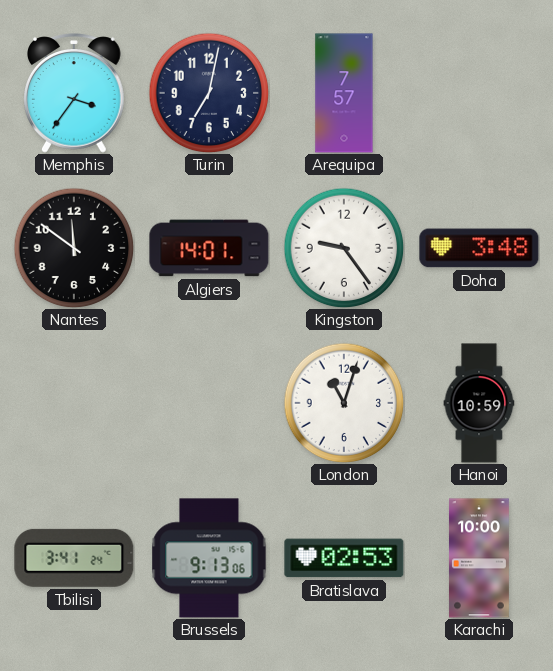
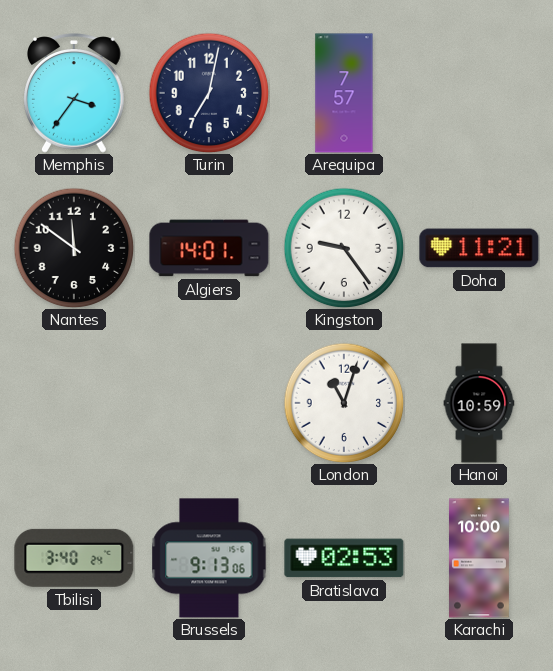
Doha: 3:48 -> 11:21
Tbilisi: 3:41 -> 3:40
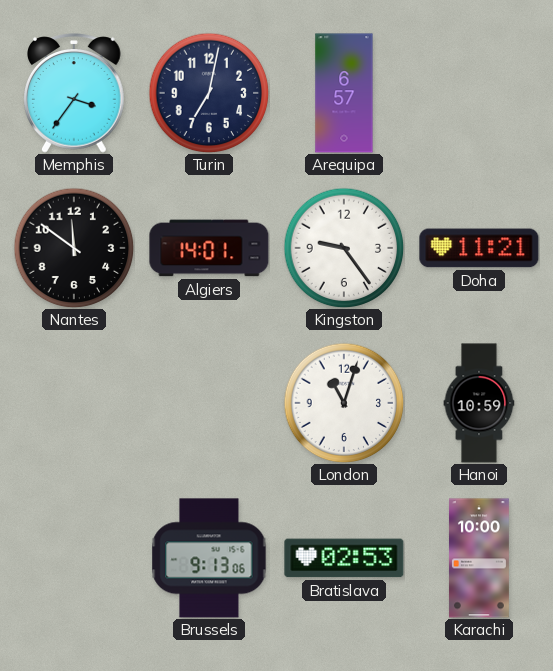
Arequipa: 7:57 -> 6:57
Tbilisi: 3:40 -> none
